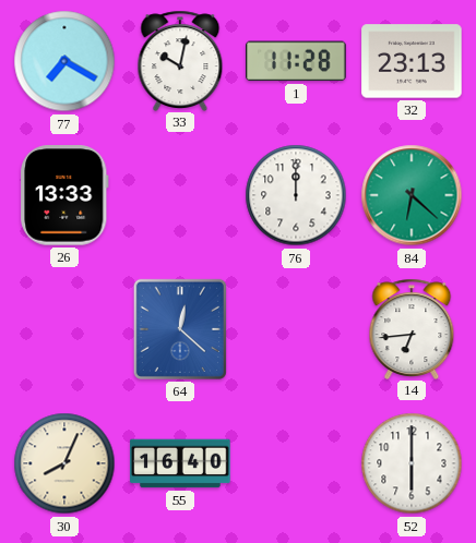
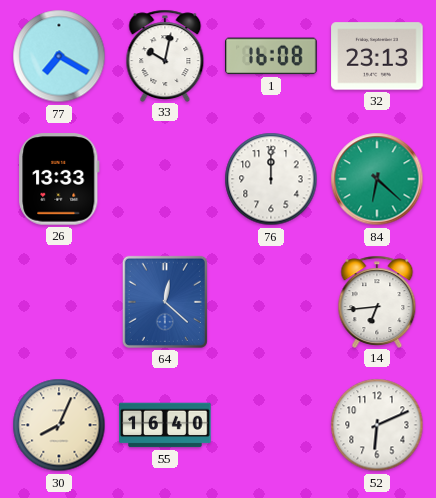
1: 11:28 -> 16:08
52: 6:00 -> 6:11
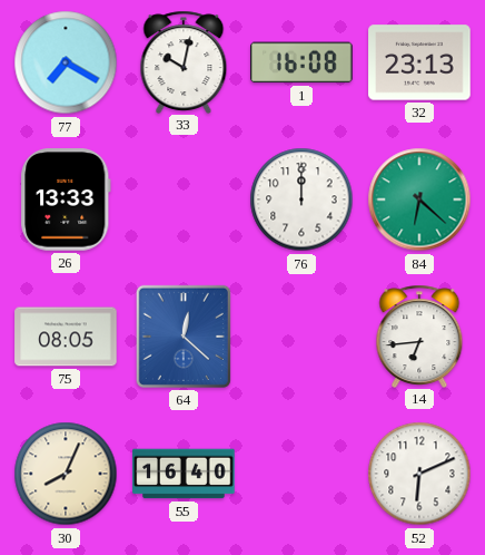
75: none -> 08:05
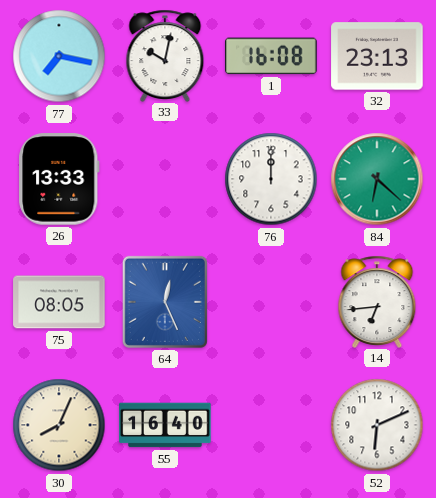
77: 7:20 -> 7:17
64: 12:22 -> 12:26
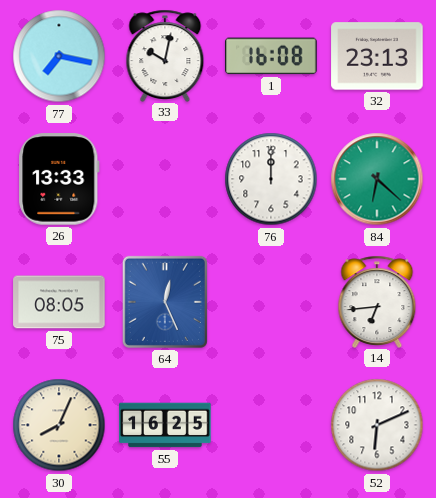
55: 16:40 -> 16:25
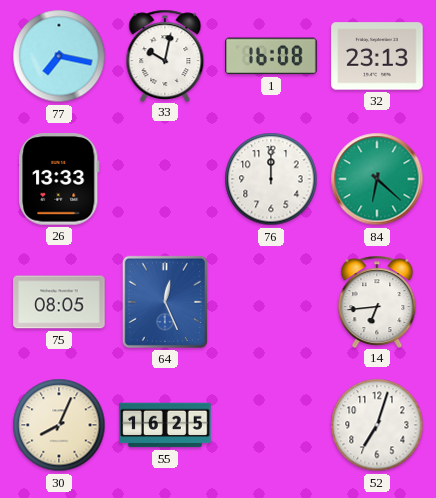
52: 6:11 -> 7:03
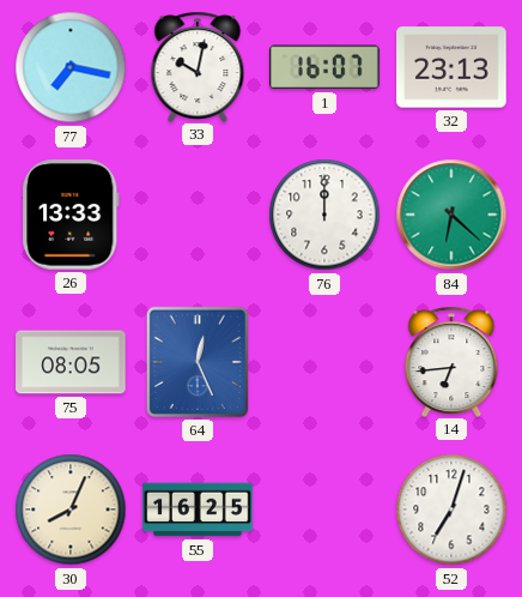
1: 16:08 -> 16:07
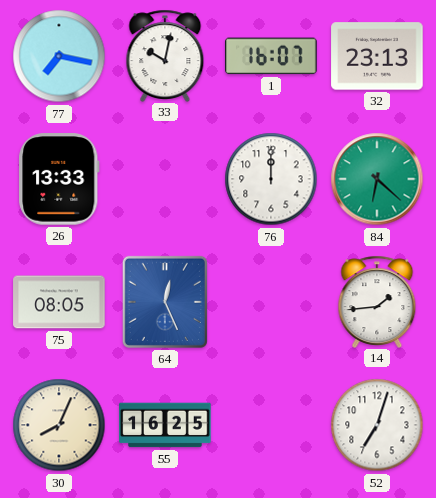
14: 6:44 -> 1:44
